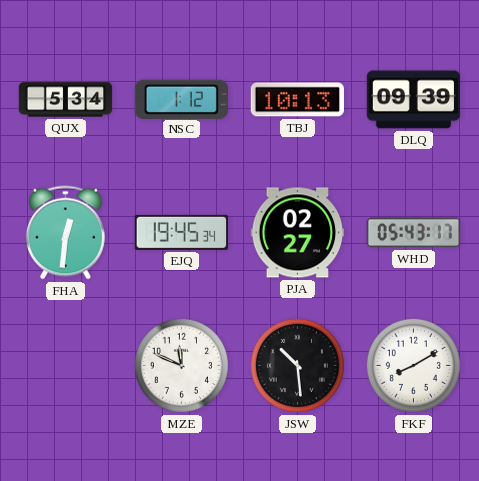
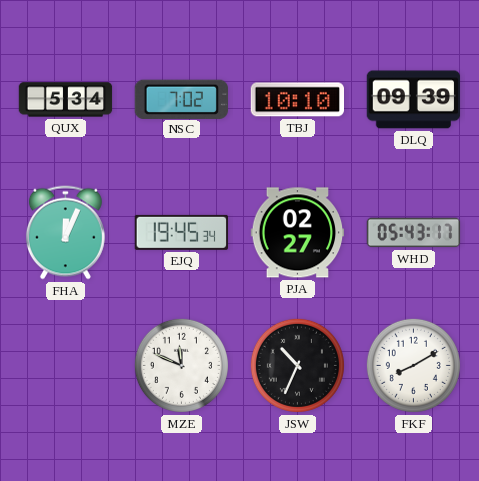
NSC: 1:12 -> 7:02
TBJ: 10:13 -> 10:10
FHA: 12:31 -> 12:04
JSW: 10:29 -> 10:34
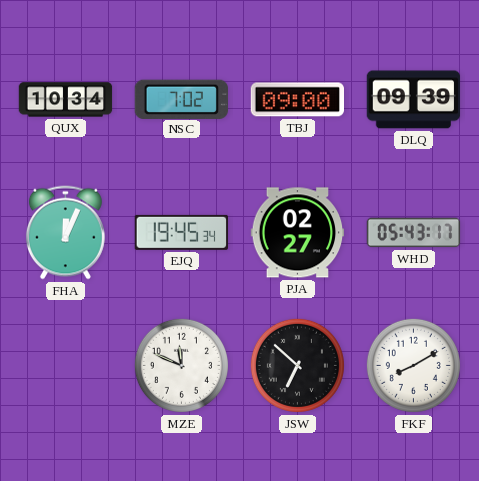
QUX: 5:34 -> 10:34
TBJ: 10:10 -> 09:00
JSW: 10:34 -> 6:52
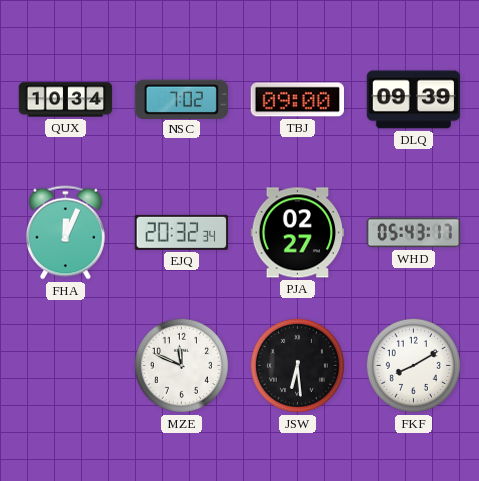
EJQ: 19:45 -> 20:32
JSW: 6:52 -> 6:29
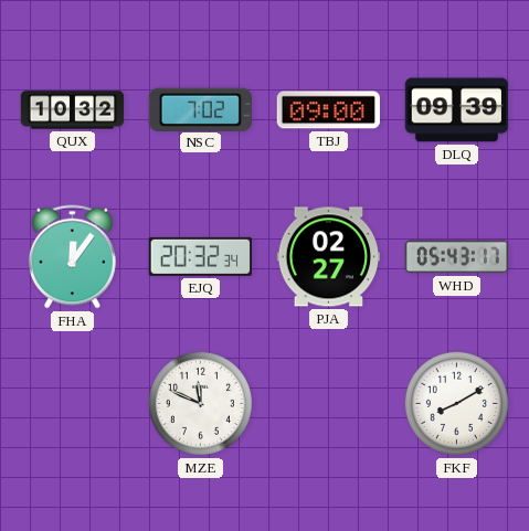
QUX: 10:34 -> 10:32
FHA: 12:04 -> 12:06
JSW: 6:29 -> none
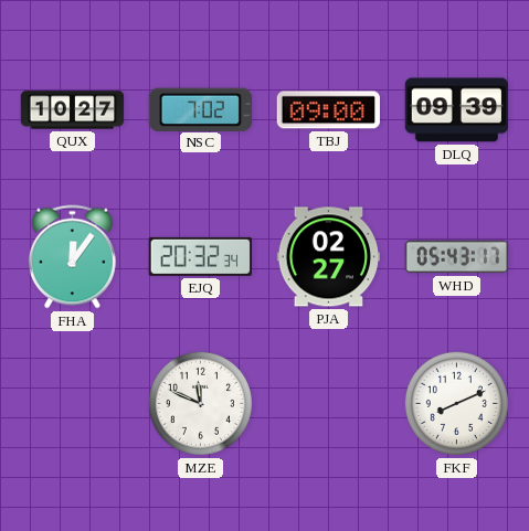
QUX: 10:32 -> 10:27
FKF: 8:10 -> 8:11
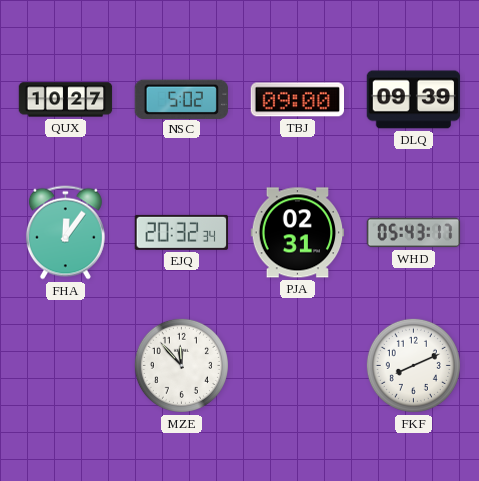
NSC: 7:02 -> 5:02
PJA: 02:27 -> 02:31
MZE: 11:49 -> 11:53
